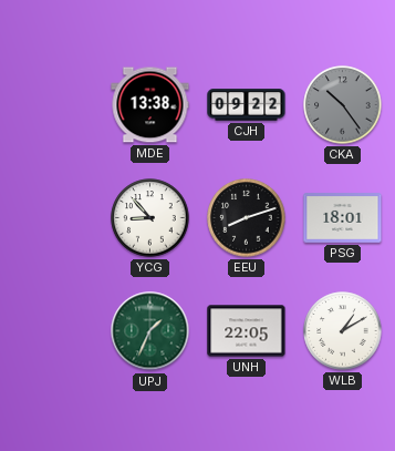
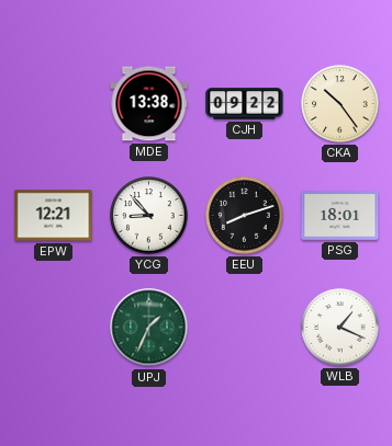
CKA dial: grey -> cream
EPW: none -> 12:21
UNH: 22:05 -> none
WLB: 1:10 -> 1:19
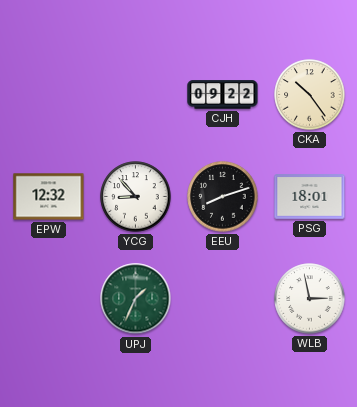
MDE: 13:38 -> none
EPW: 12:21 -> 12:32
WLB: 1:19 -> 2:58
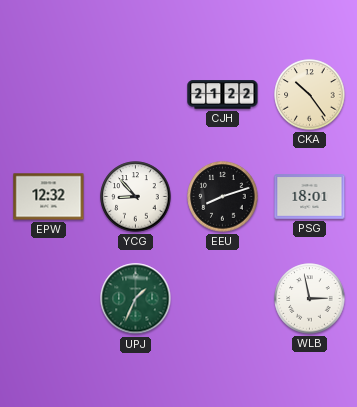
CJH: 09:22 -> 21:22
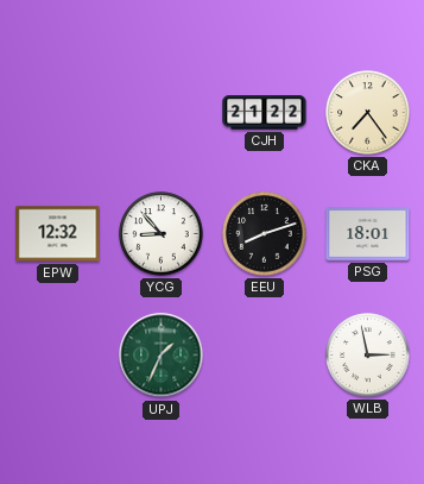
CKA: 10:24 -> 7:24
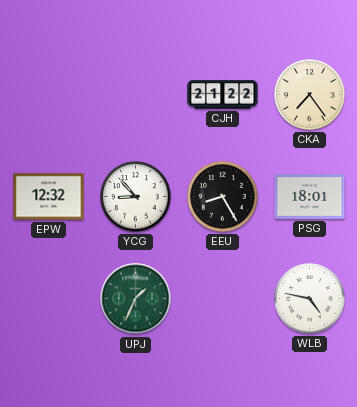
EEU: 8:12 -> 8:25
WLB: 2:58 -> 4:47
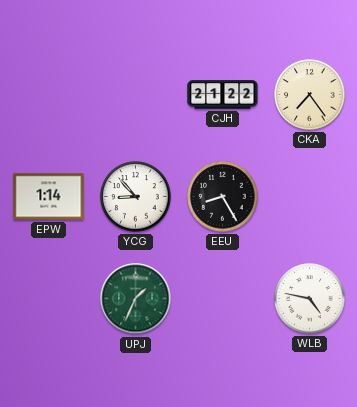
EPW: 12:32 -> 1:14
PSG: 18:01 -> none
